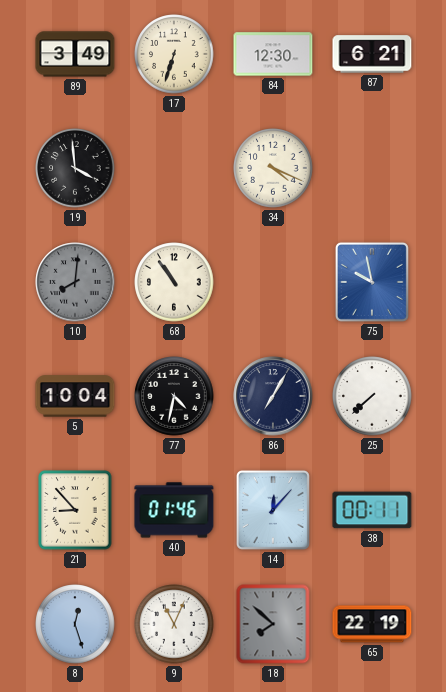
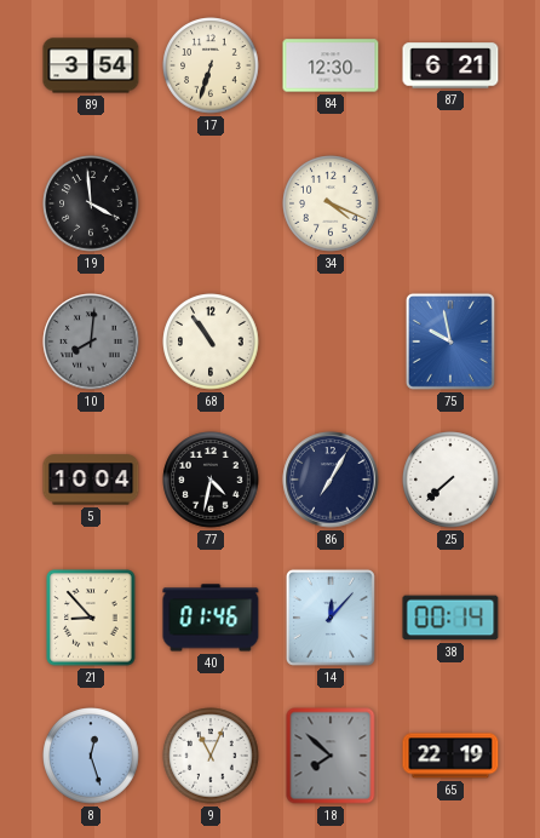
89: 3:49 -> 3:54
38: 00:11 -> 00:14
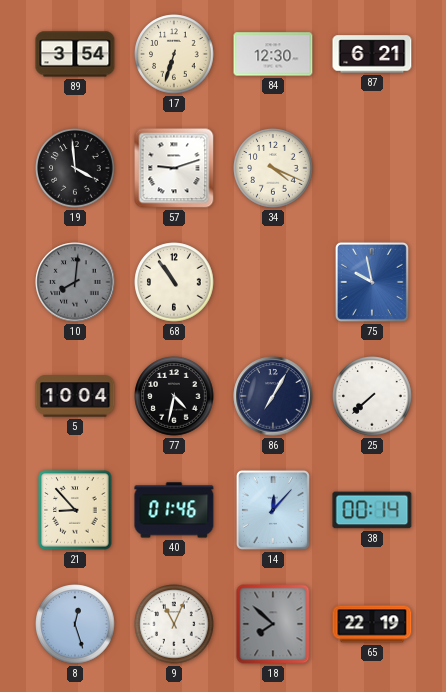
57: none -> 9:12
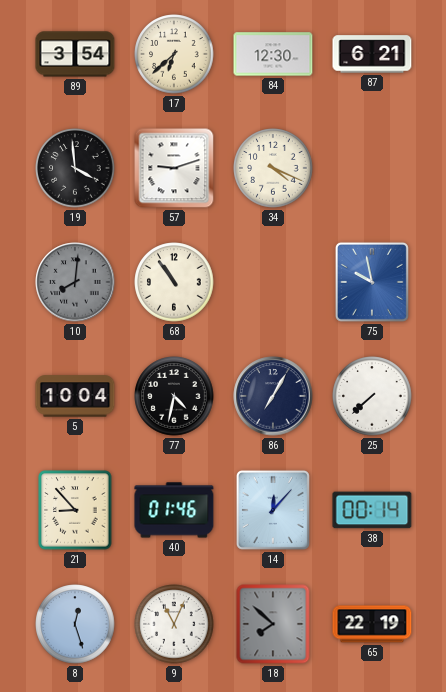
17: 6:33 -> 6:38
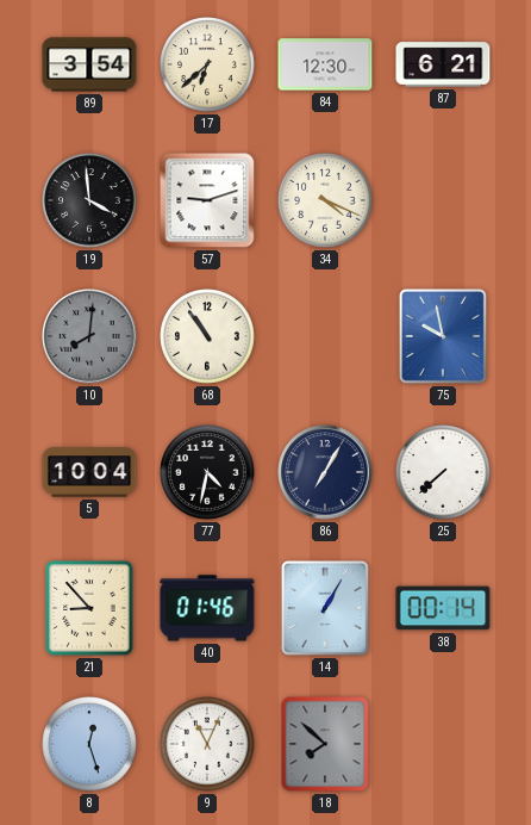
14: 12:07 -> 1:05
65: 22:19 -> none
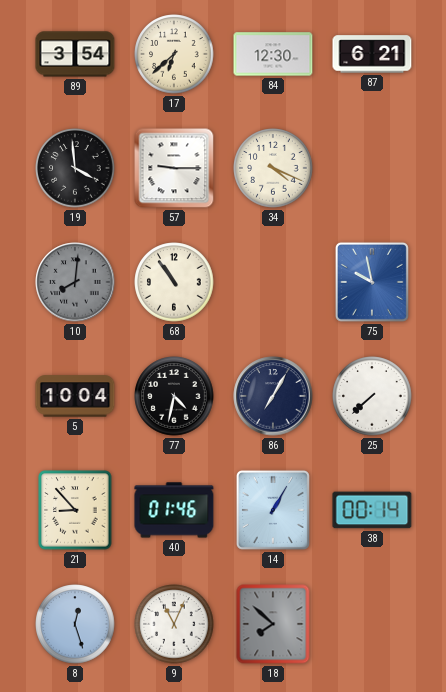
57: 9:12 -> 9:15
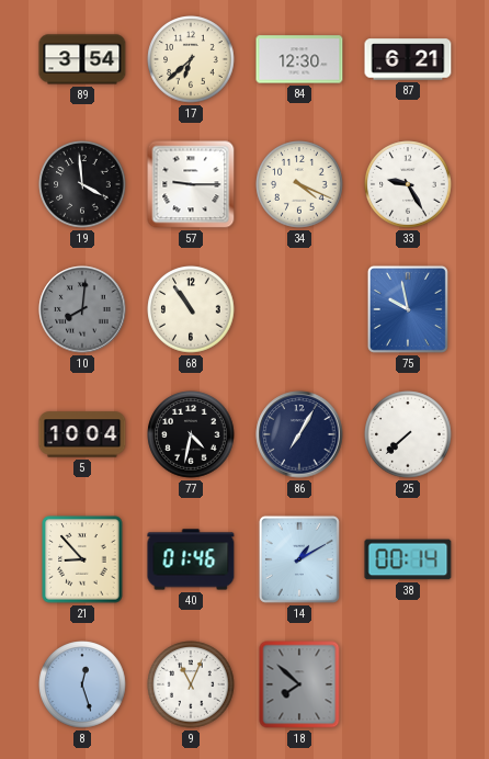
33: none -> 9:25
14: 1:05 -> 1:10
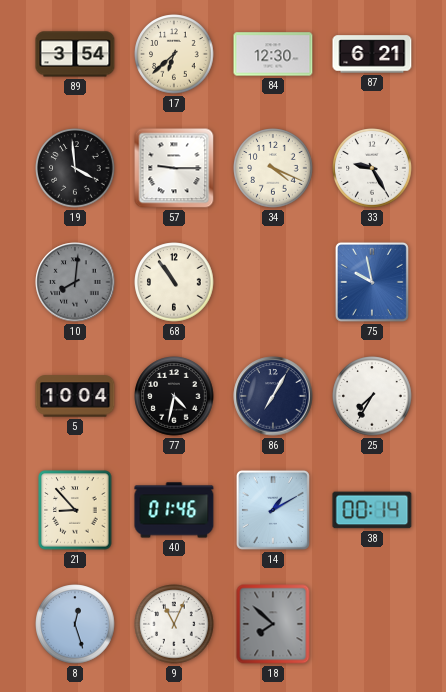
25: 7:38 -> 7:35
